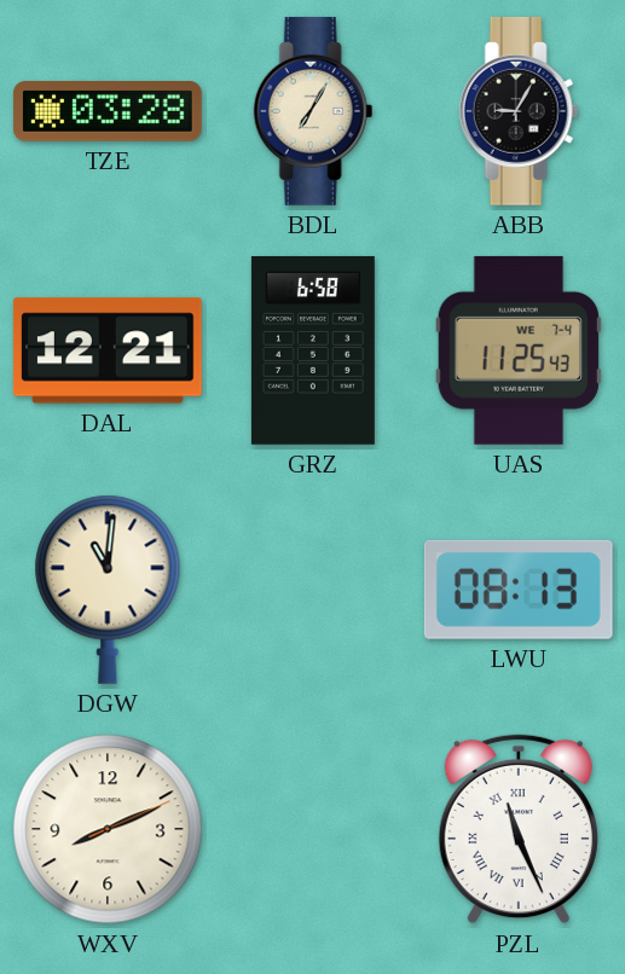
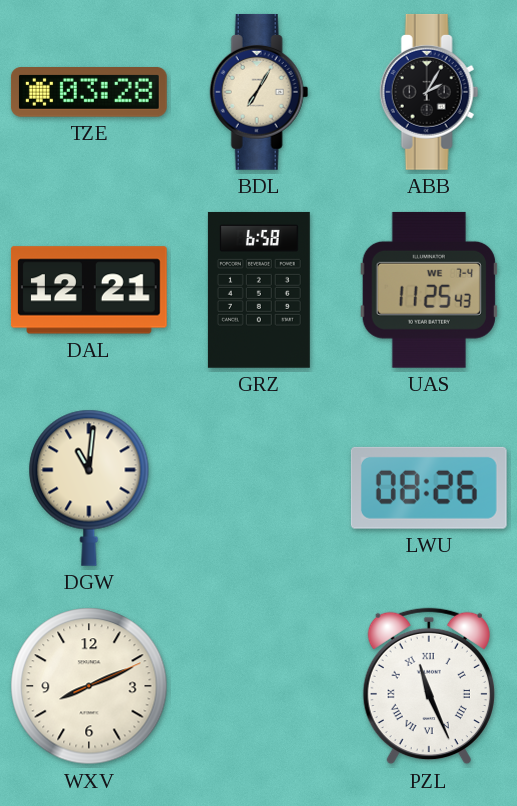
ABB: 9:05 -> 2:05
LWU: 08:13 -> 08:26
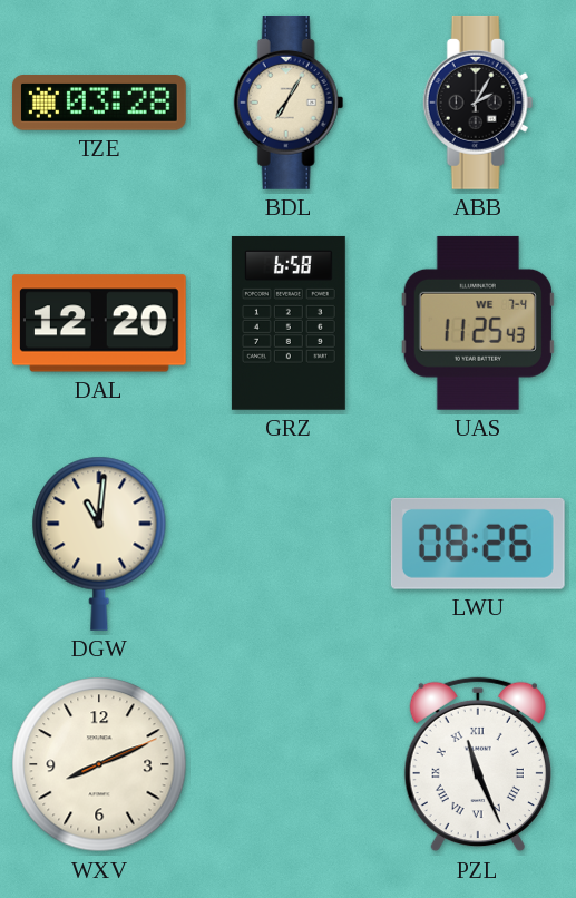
DAL: 12:21 -> 12:20
